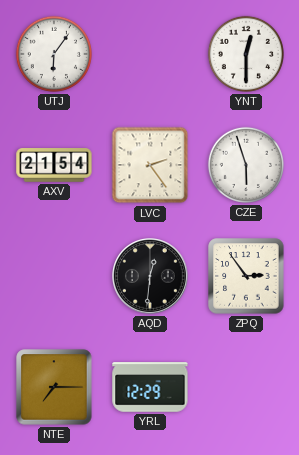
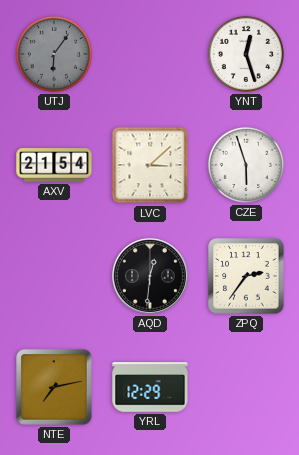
UTJ dial: white -> grey
YNT: 12:30 -> 12:27
LVC: 2:24 -> 3:08
ZPQ: 2:54 -> 2:36
NTE: 7:15 -> 7:13
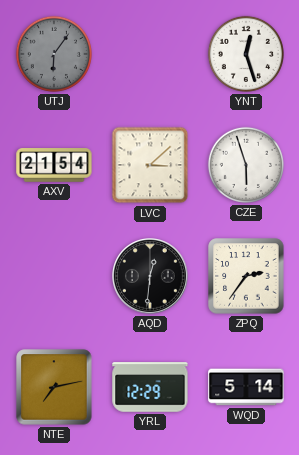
WQD: none -> 5:14
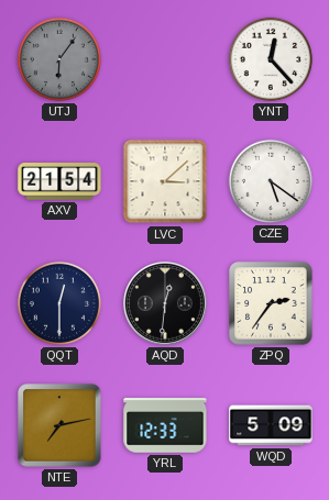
YNT: 12:27 -> 12:23
CZE: 5:57 -> 5:21
QQT: none -> 12:30
YRL: 12:29 -> 12:33
WQD: 5:14 -> 5:09
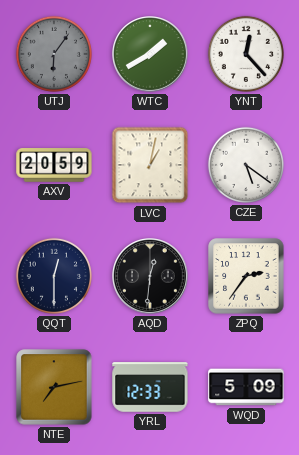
WTC: none -> 1:40
AXV: 21:54 -> 20:59
LVC: 3:08 -> 1:02
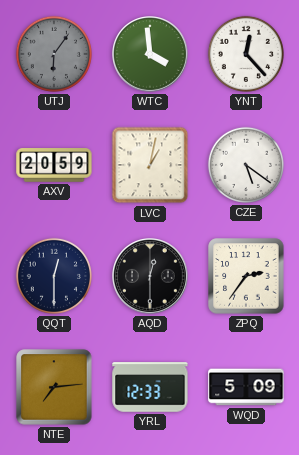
WTC: 1:40 -> 3:59
AQD: 12:31 -> 12:30
NTE: 7:13 -> 7:14
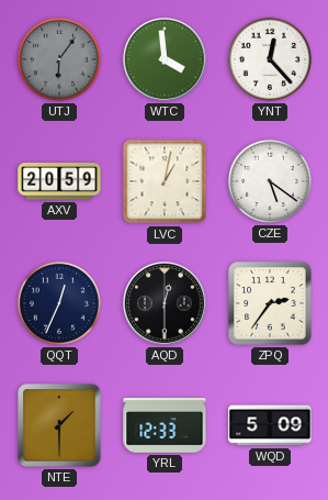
QQT: 12:30 -> 12:34
NTE: 7:14 -> 1:30
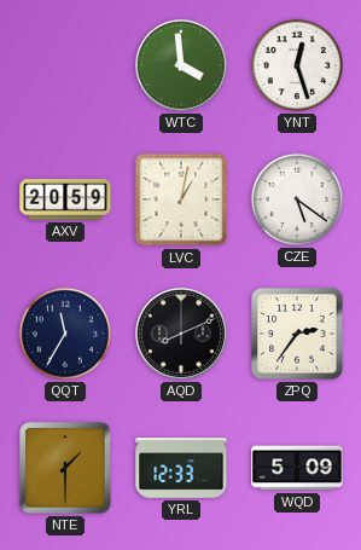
UTJ: 6:06 -> none
YNT: 12:23 -> 12:27
QQT: 12:34 -> 11:35
AQD: 12:30 -> 8:11
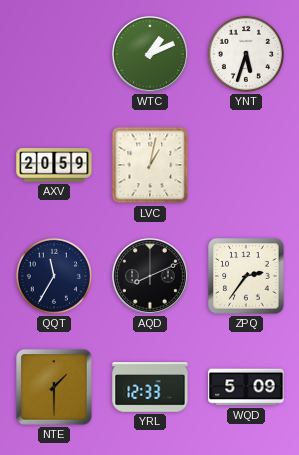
WTC: 3:59 -> 1:11
YNT: 12:27 -> 5:33
CZE: 5:21 -> none
